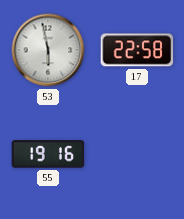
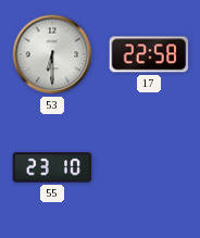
53: 5:58 -> 6:30
55: 19:16 -> 23:10
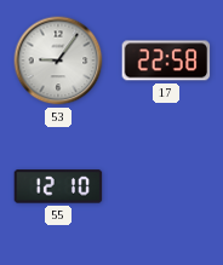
53: 6:30 -> 9:06
55: 23:10 -> 12:10
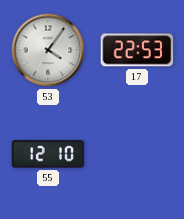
53: 9:06 -> 4:06
17: 22:58 -> 22:53
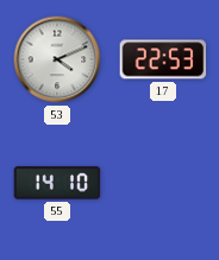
53: 4:06 -> 4:11
55: 12:10 -> 14:10
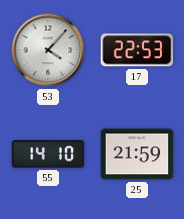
53: 4:11 -> 4:07
25: none -> 21:59
